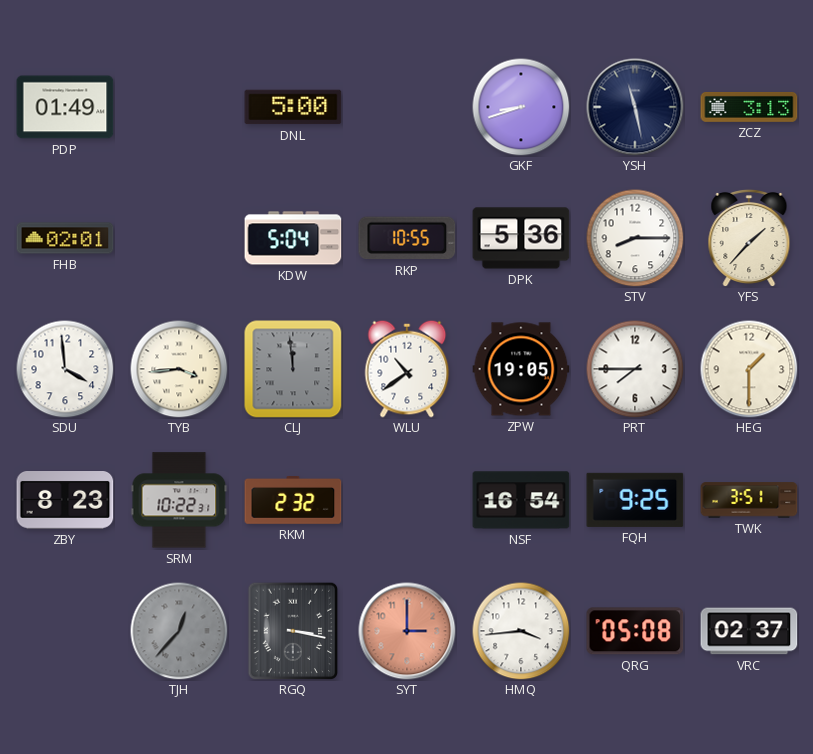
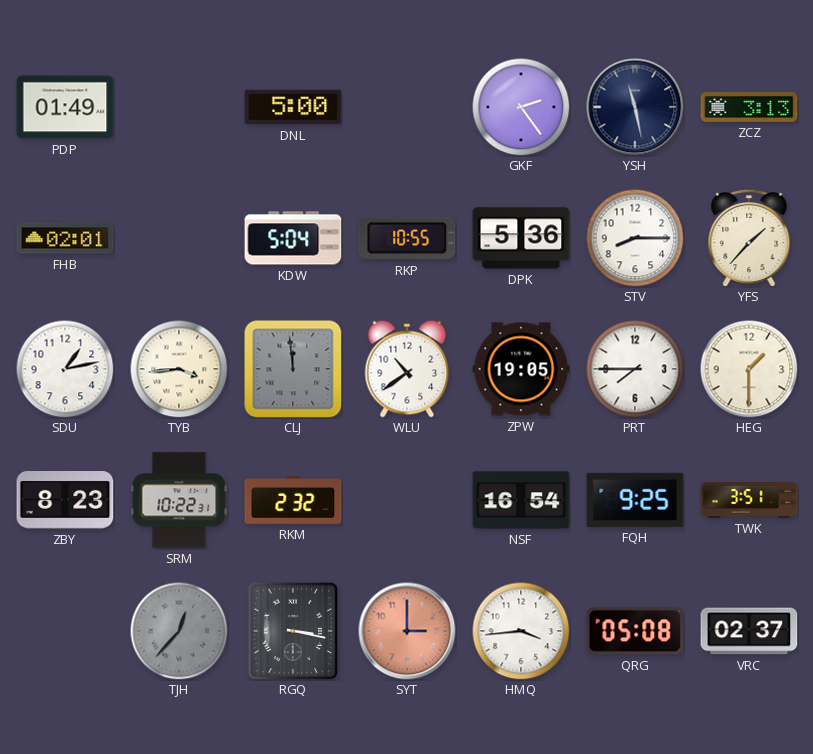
GKF: 8:42 -> 2:24
SDU: 3:59 -> 1:13
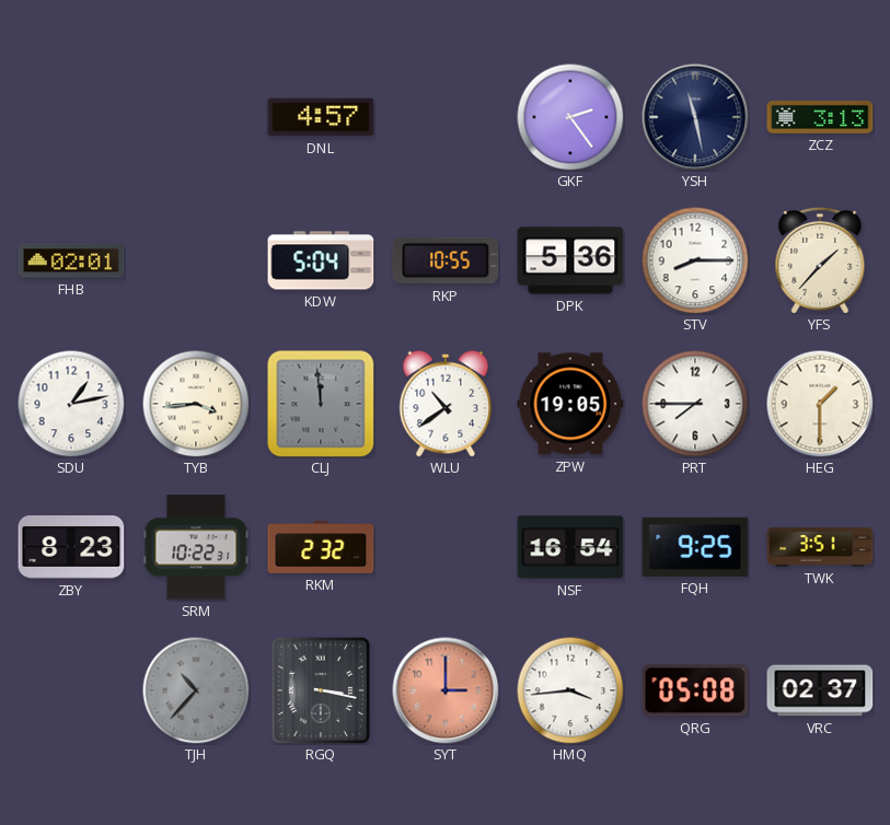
PDP: 01:49 -> none
DNL: 5:00 -> 4:57
TJH: 12:37 -> 10:37
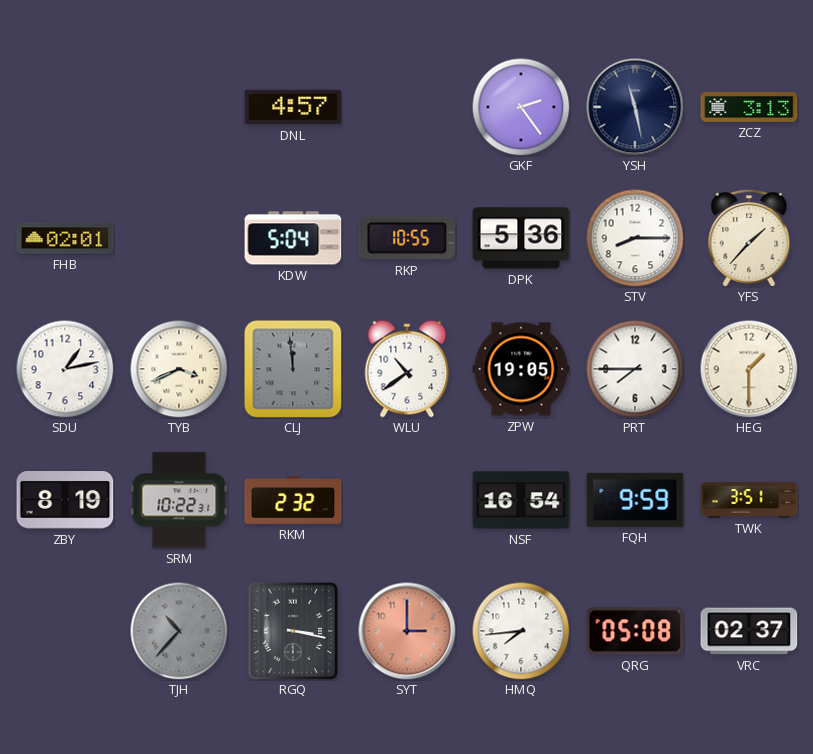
TYB: 3:44 -> 3:41
ZBY: 8:23 -> 8:19
FQH: 9:25 -> 9:59
HMQ: 3:44 -> 7:44
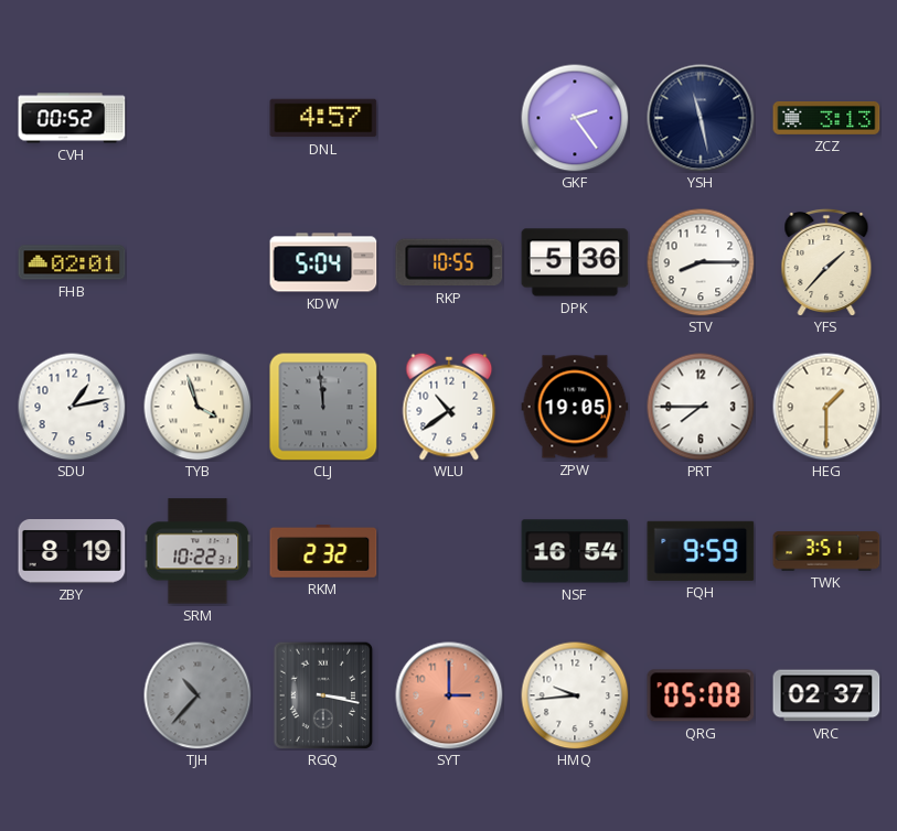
CVH: none -> 00:52
TYB: 3:41 -> 3:57
HMQ: 7:44 -> 9:44
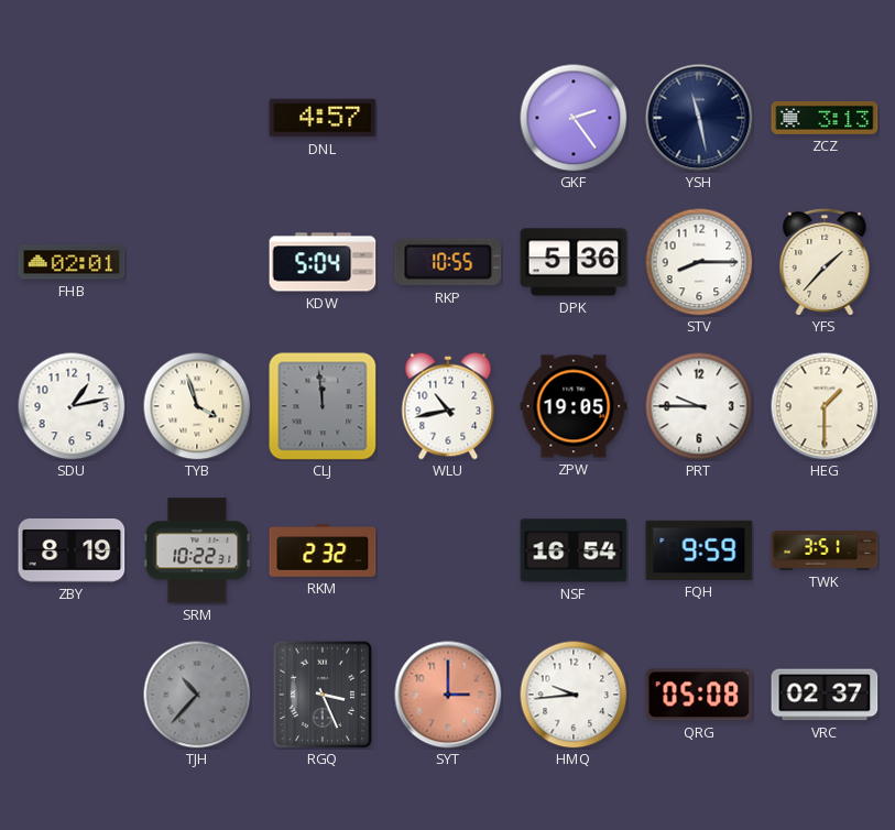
CVH: 00:52 -> none
WLU: 10:39 -> 10:43
PRT: 7:45 -> 9:45
RGQ: 3:17 -> 3:26
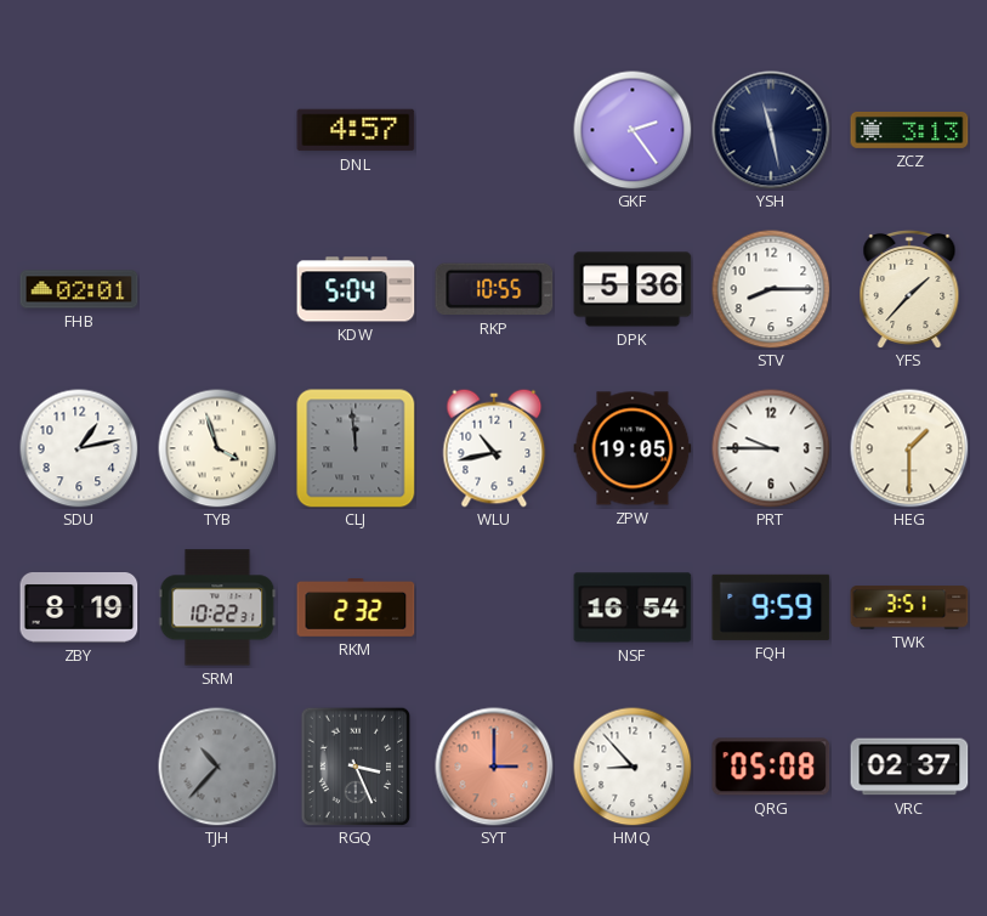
HMQ: 9:44 -> 8:53
